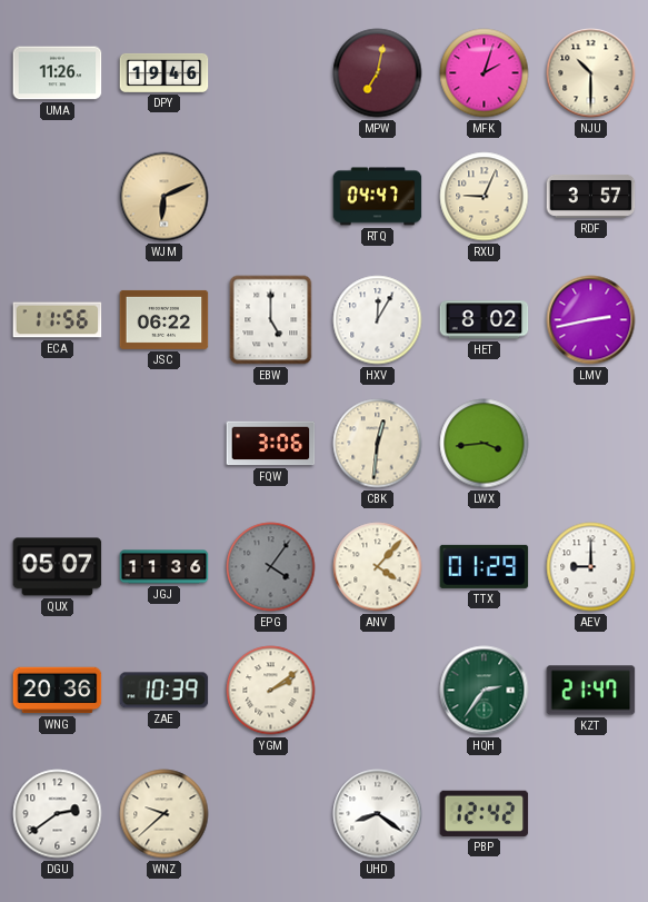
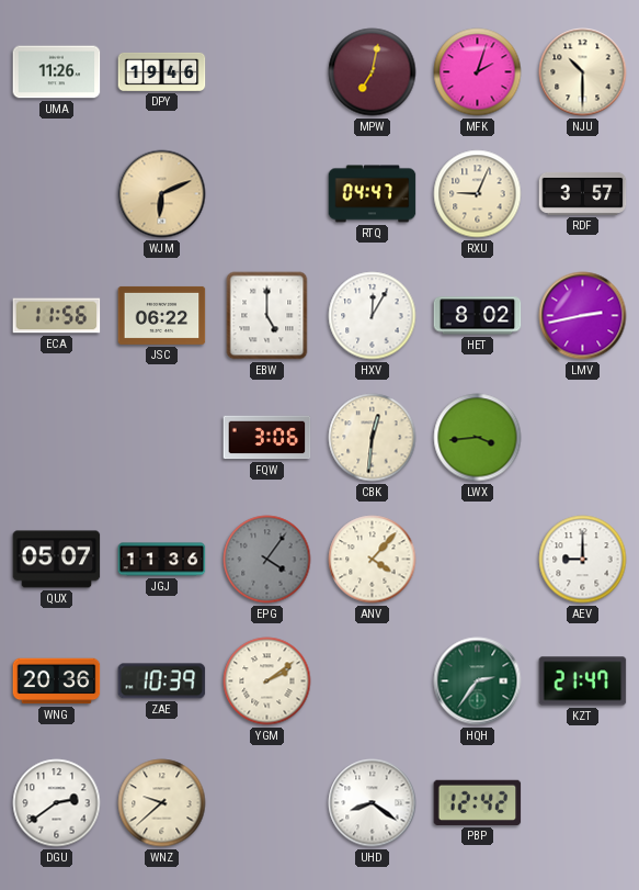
TTX: 01:29 -> none
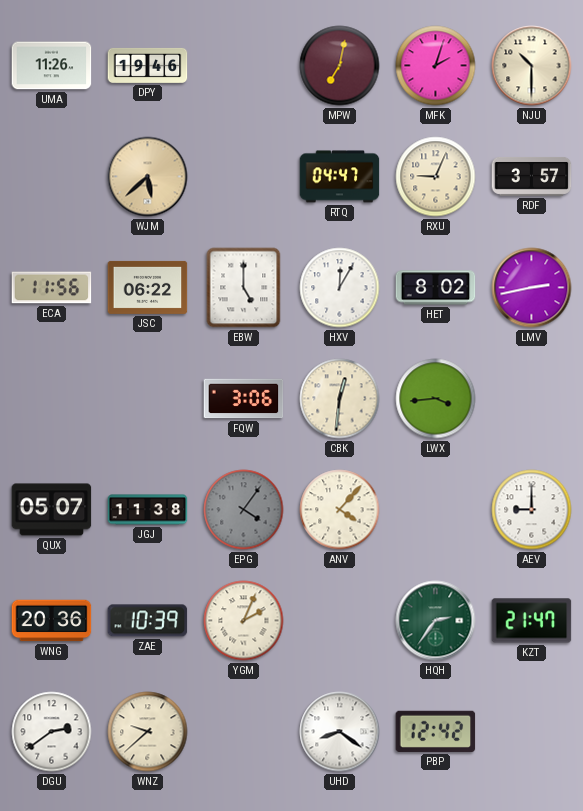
WJM: 6:11 -> 5:38
JGJ: 11:36 -> 11:38
YGM: 2:09 -> 2:04
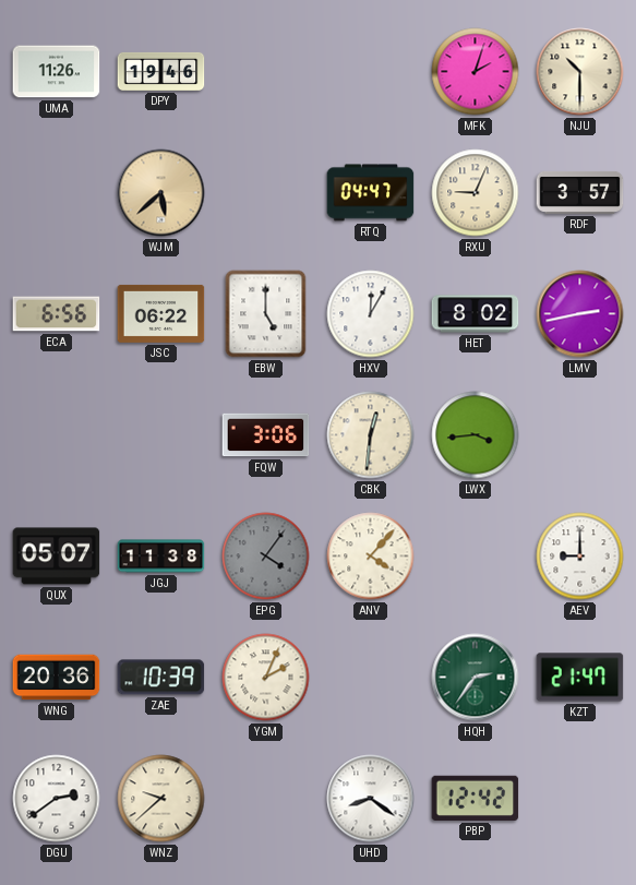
MPW: 7:02 -> none
ECA: 11:56 -> 6:56
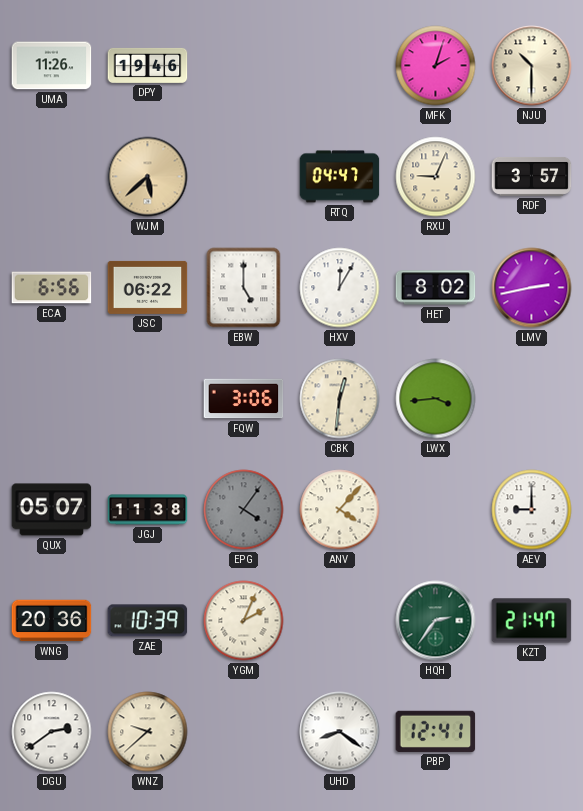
PBP: 12:42 -> 12:41
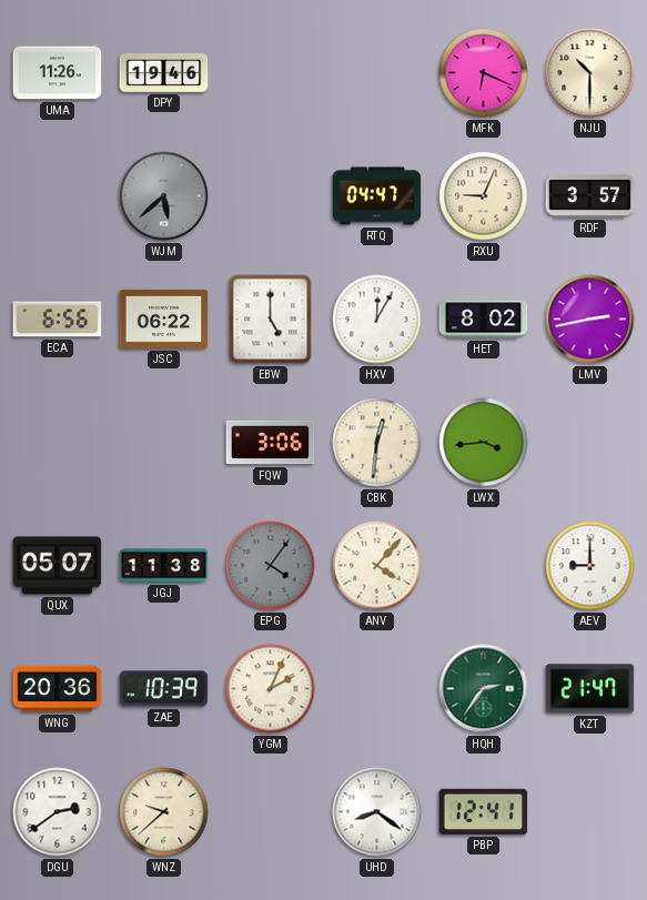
MFK: 2:03 -> 6:19
WJM dial: champagne -> grey
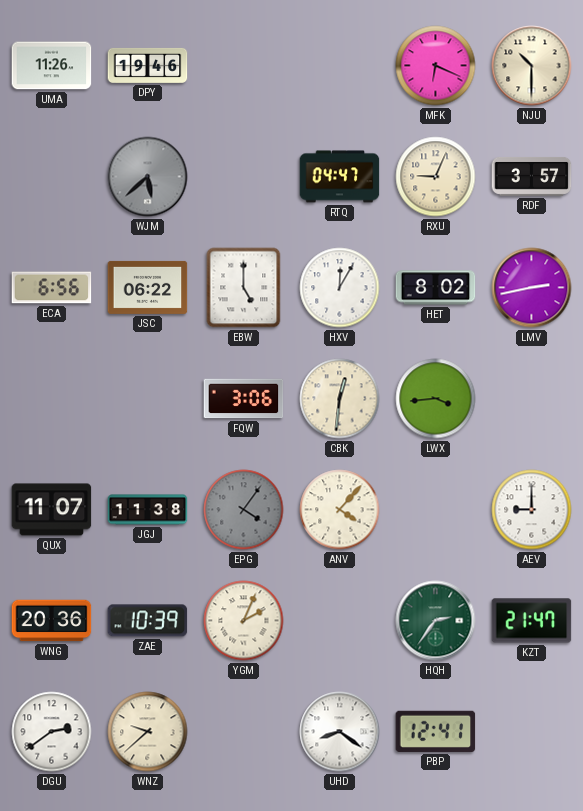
QUX: 05:07 -> 11:07
